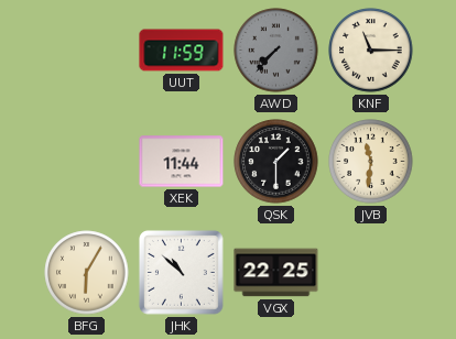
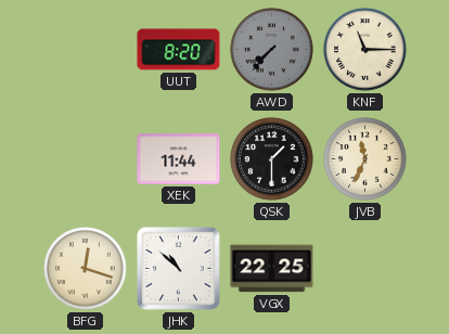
UUT: 11:59 -> 8:20
JVB: 11:31 -> 11:34
BFG: 6:05 -> 12:18
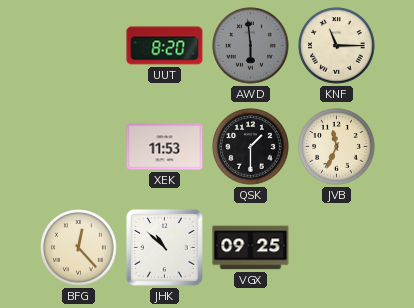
AWD: 7:37 -> 5:59
XEK: 11:44 -> 11:53
BFG: 12:18 -> 12:23
VGX: 22:25 -> 09:25
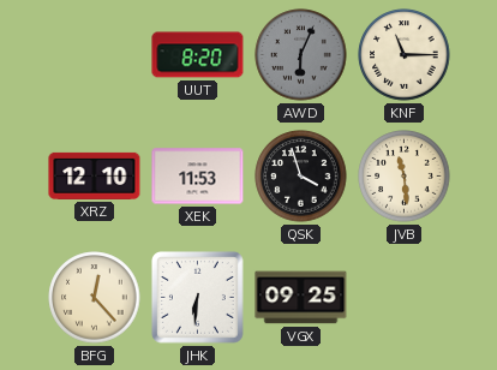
AWD: 5:59 -> 6:04
XRZ: none -> 12:10
QSK: 1:30 -> 3:57
JVB: 11:34 -> 11:29
JHK: 10:52 -> 6:31
